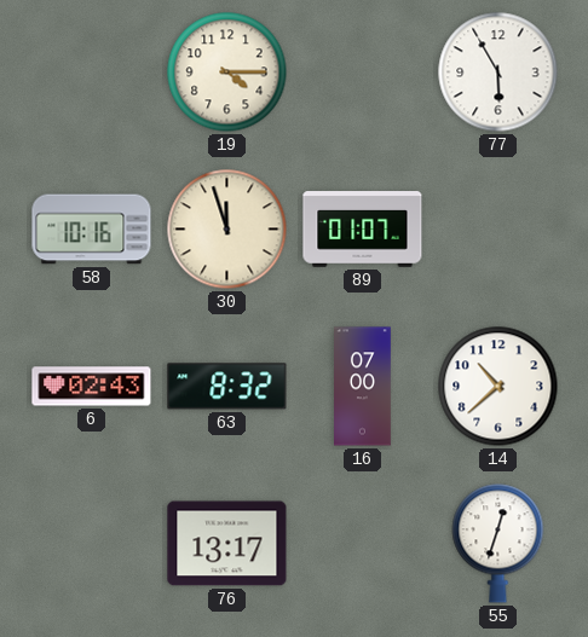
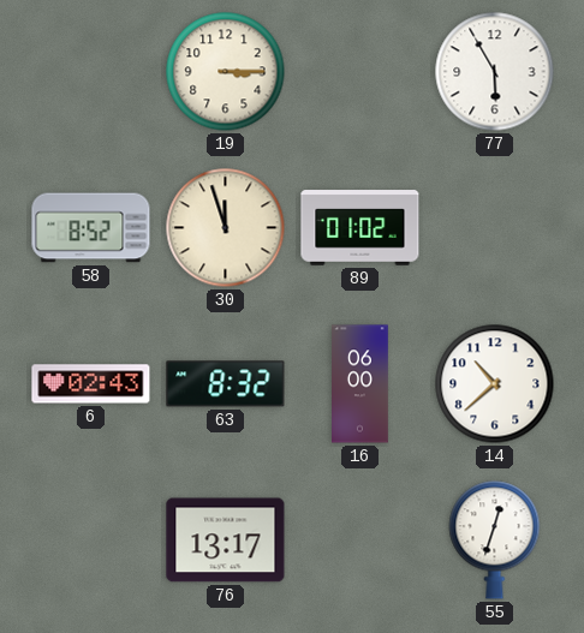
19: 4:15 -> 3:15
58: 10:16 -> 8:52
89: 01:07 -> 01:02
16: 07:00 -> 06:00
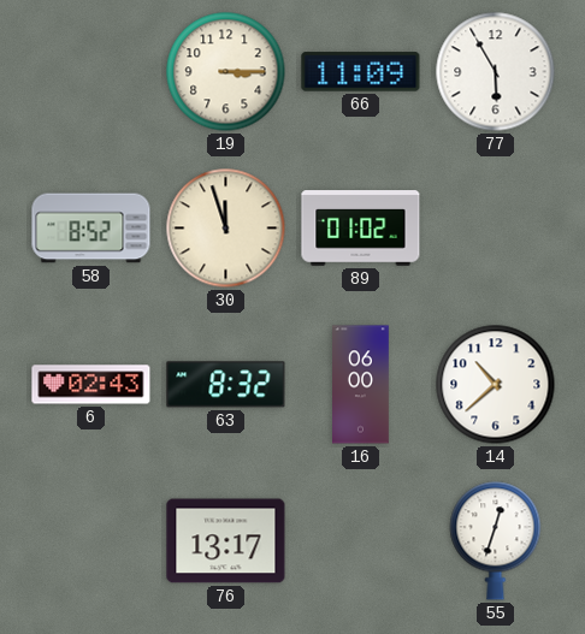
66: none -> 11:09
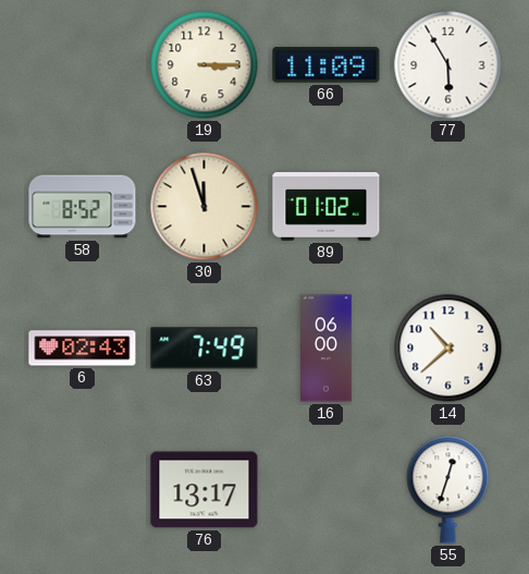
63: 8:32 -> 7:49
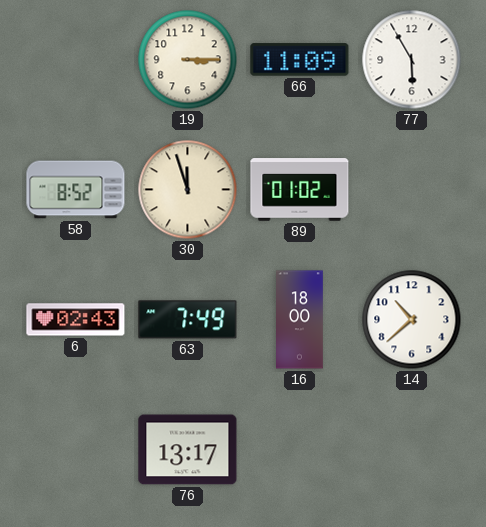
16: 06:00 -> 18:00
55: 12:33 -> none
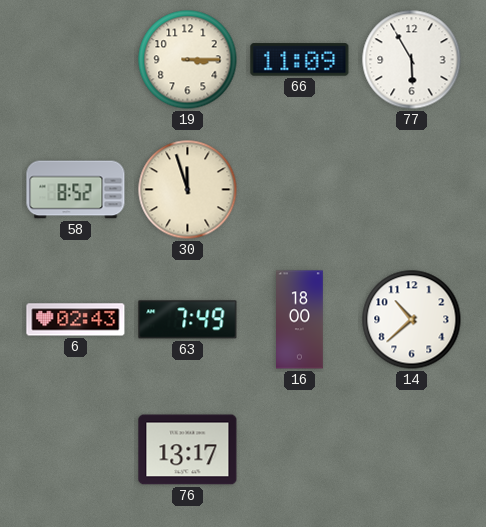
89: 01:02 -> none
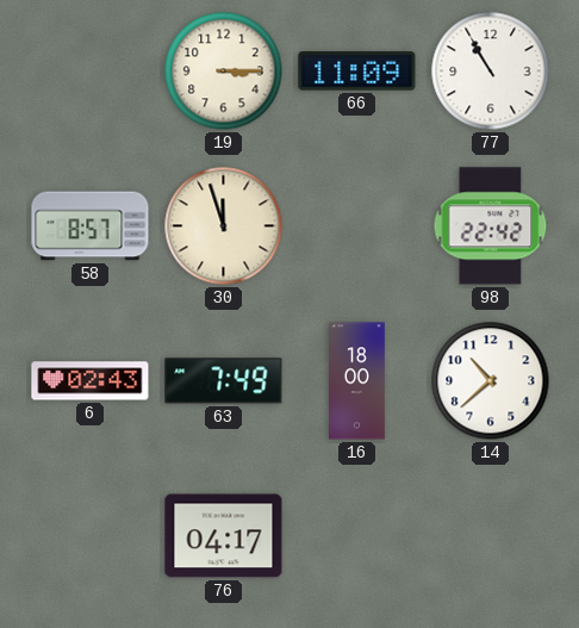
77: 5:55 -> 10:55
58: 8:52 -> 8:57
98: none -> 22:42
76: 13:17 -> 04:17
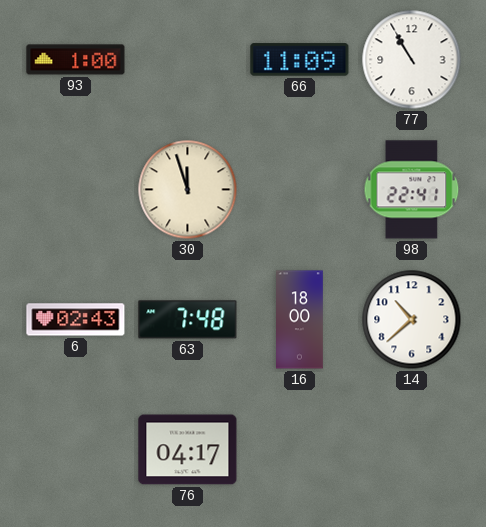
93: none -> 1:00
19: 3:15 -> none
58: 8:57 -> none
98: 22:42 -> 22:41
63: 7:49 -> 7:48
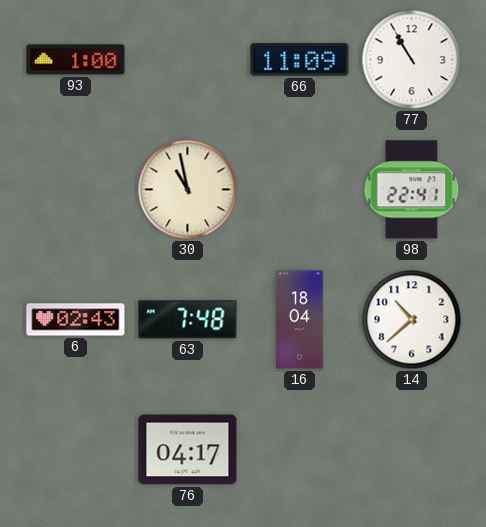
30: 11:57 -> 10:58
16: 18:00 -> 18:04
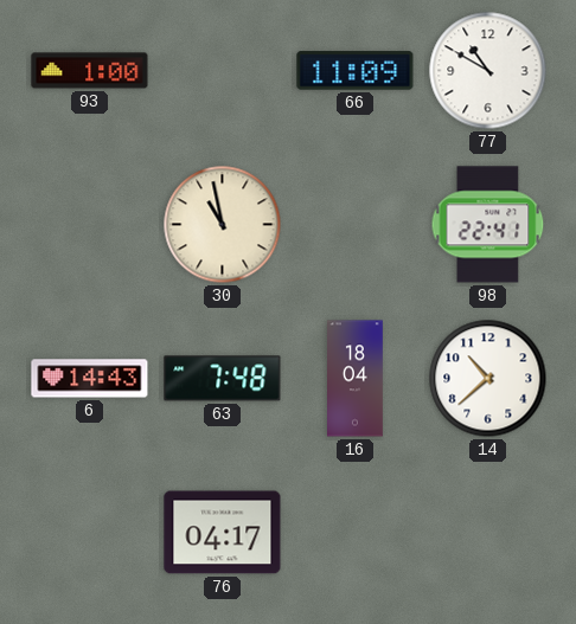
77: 10:55 -> 10:50
6: 02:43 -> 14:43
